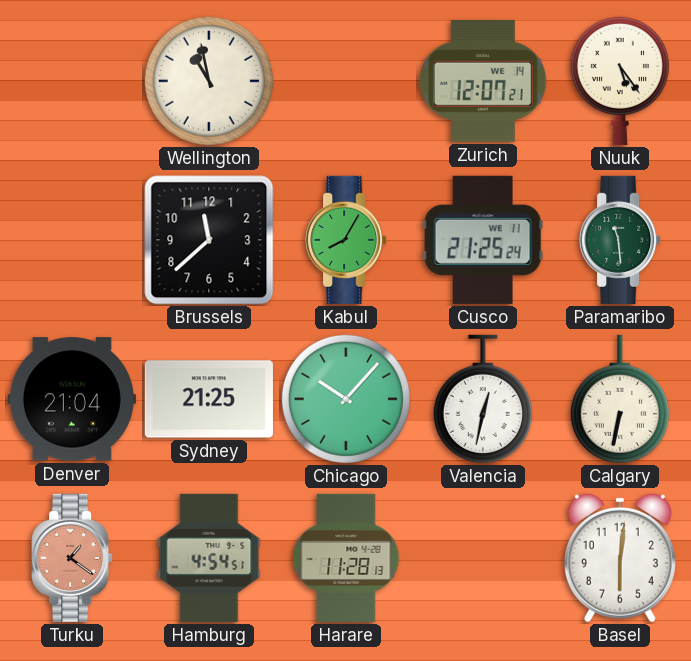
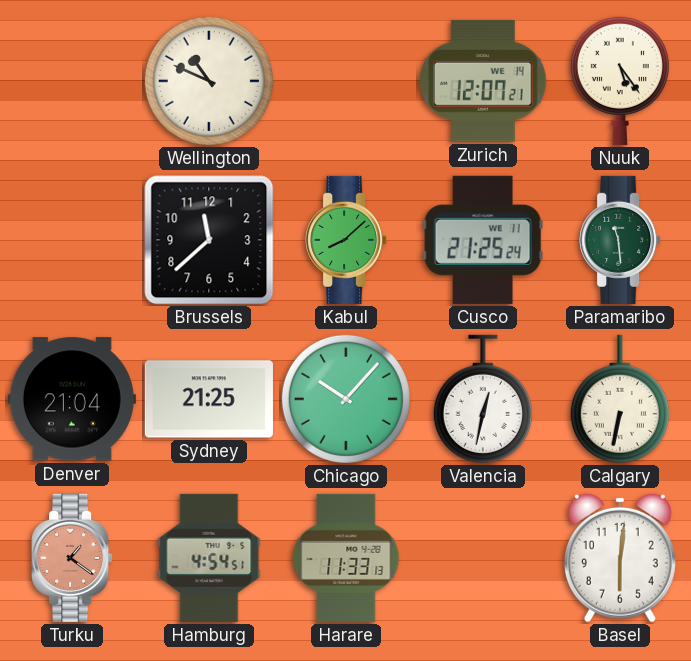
Wellington: 10:58 -> 10:49
Kabul: 8:05 -> 8:08
Harare: 11:28 -> 11:33
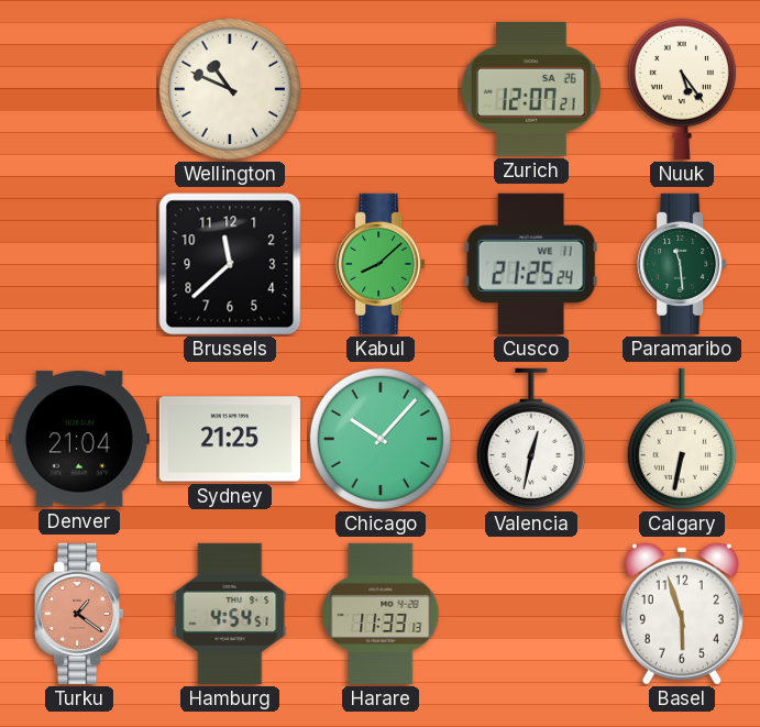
Zurich date: WE 14 -> SA 26
Basel: 6:01 -> 5:57
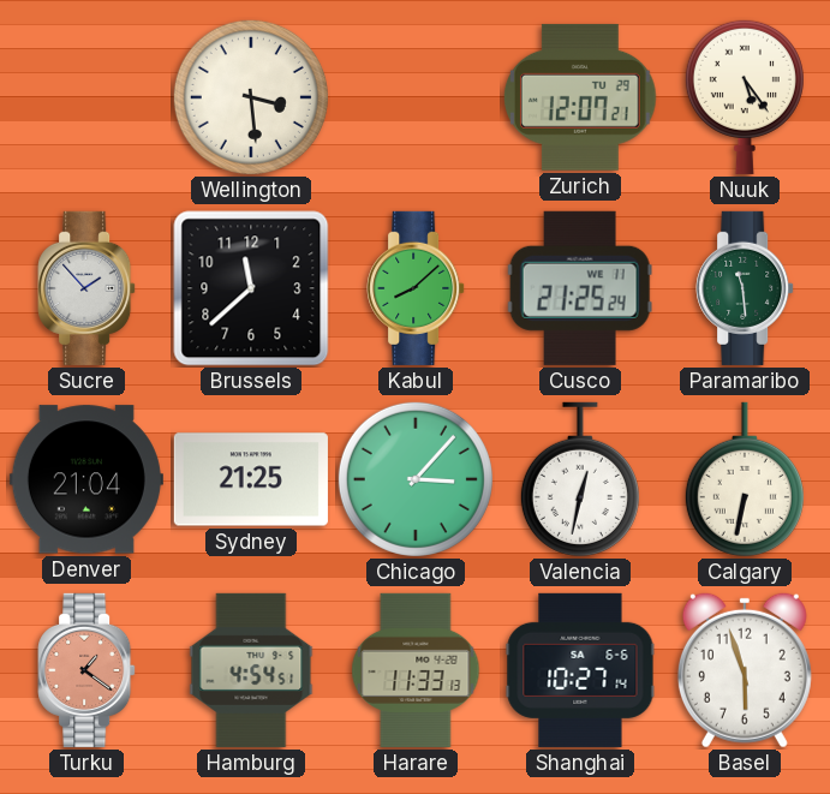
Wellington: 10:49 -> 3:29
Zurich date: SA 26 -> TU 29
Sucre: none -> 1:53
Chicago: 10:07 -> 3:07
Shanghai: none -> 10:27
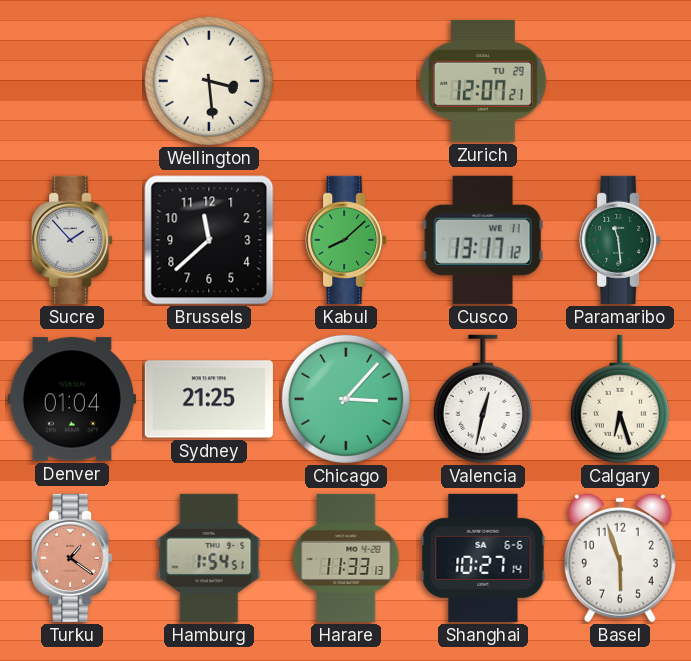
Nuuk: 5:24 -> none
Cusco: 21:25 -> 13:17
Denver: 21:04 -> 01:04
Calgary: 6:32 -> 6:27
Hamburg: 4:54 -> 1:54
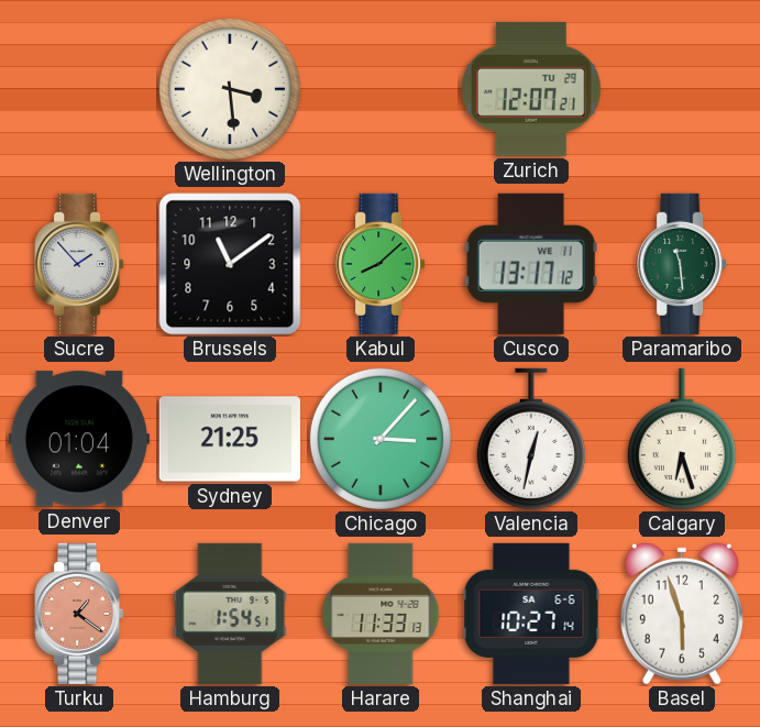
Brussels: 11:38 -> 11:09
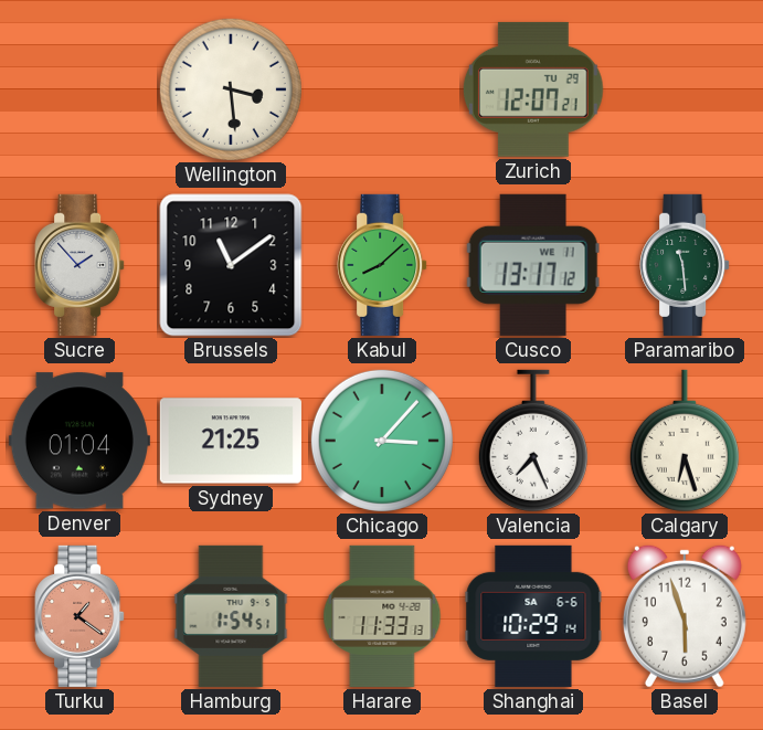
Valencia: 12:32 -> 7:26
Shanghai: 10:27 -> 10:29
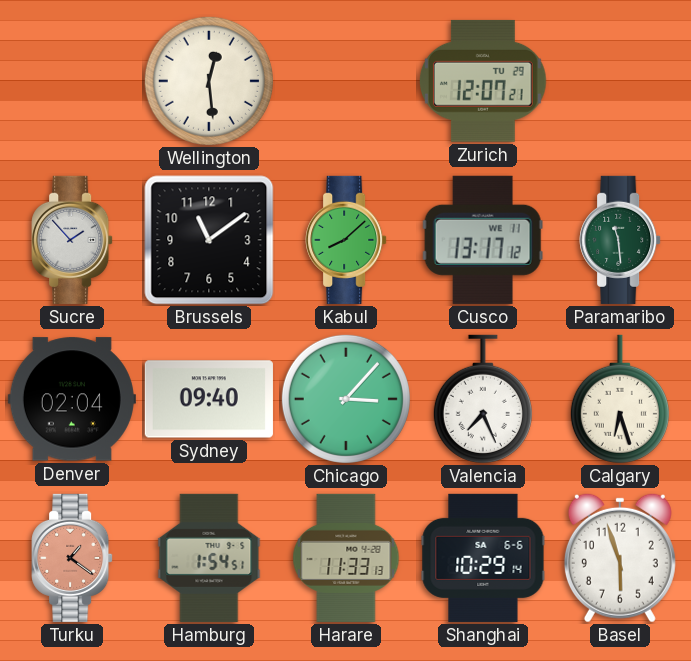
Wellington: 3:29 -> 12:29
Denver: 01:04 -> 02:04
Sydney: 21:25 -> 09:40
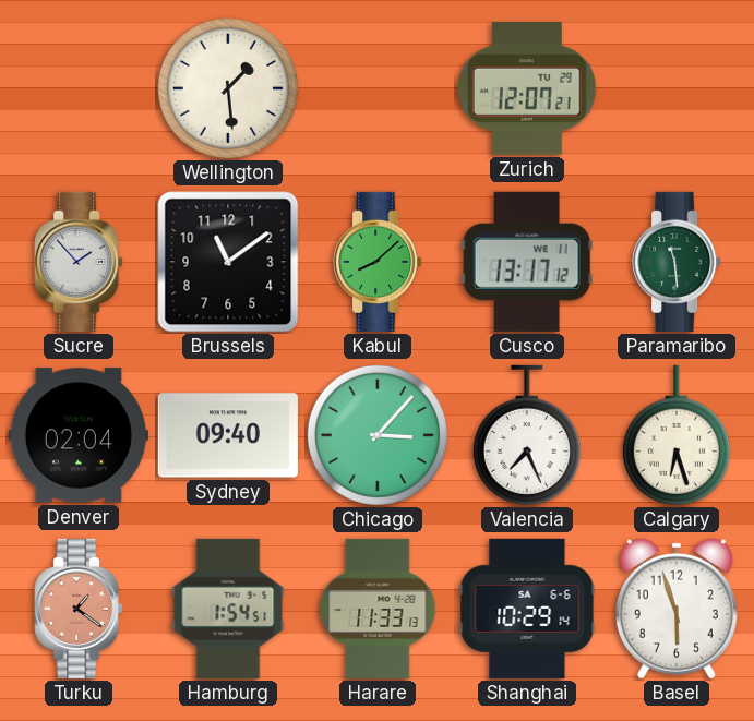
Wellington: 12:29 -> 1:29
